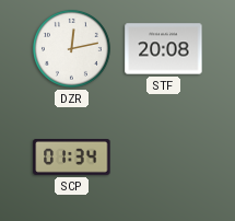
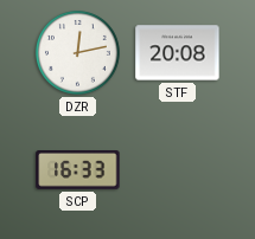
SCP: 01:34 -> 16:33
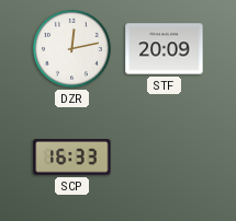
STF: 20:08 -> 20:09
